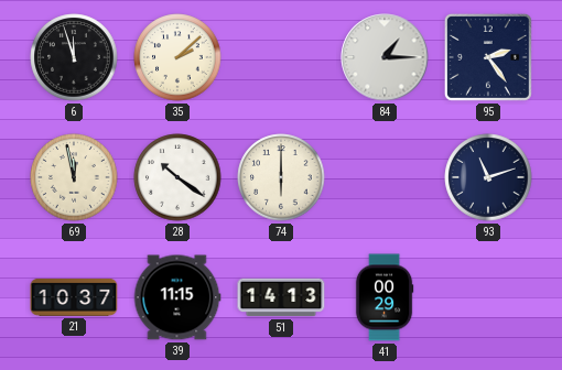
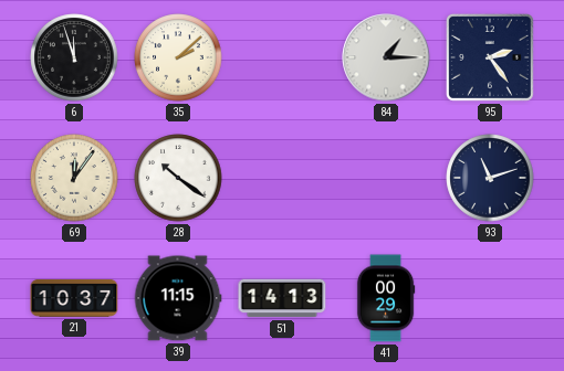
69: 11:58 -> 12:06
74: 6:00 -> none
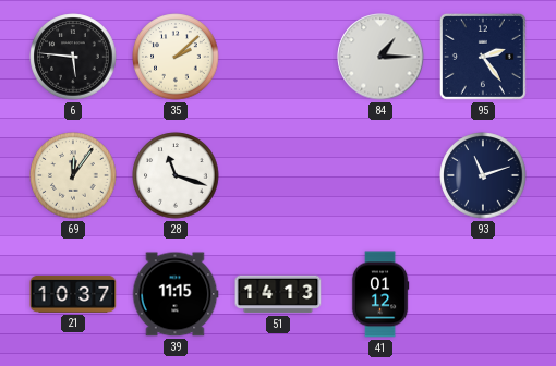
6: 11:57 -> 5:46
28: 10:21 -> 11:18
41: 00:29 -> 01:12
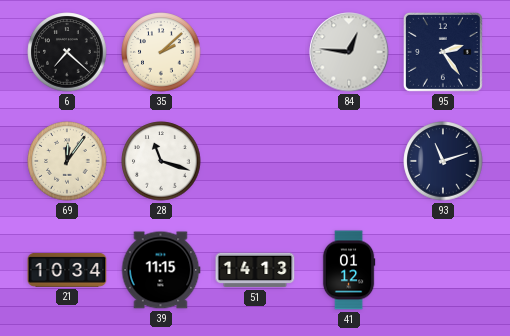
6: 5:46 -> 7:22
84: 1:15 -> 12:46
21: 10:37 -> 10:34
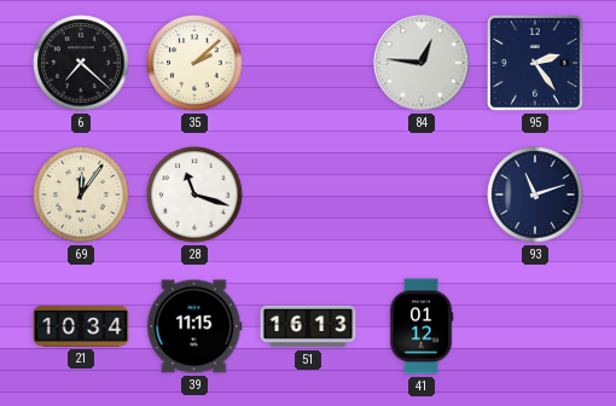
51: 14:13 -> 16:13
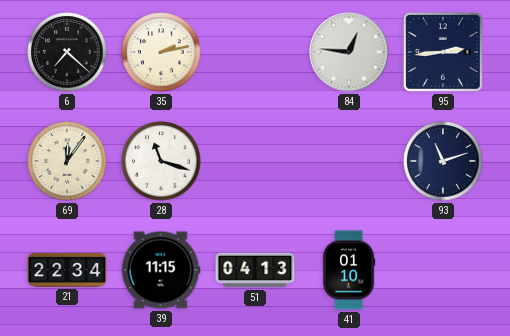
35: 2:08 -> 2:13
95: 2:24 -> 2:44
21: 10:34 -> 22:34
51: 16:13 -> 04:13
41: 01:12 -> 01:10
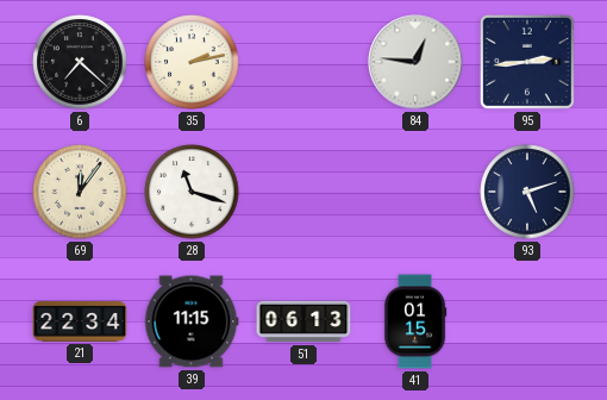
93: 11:12 -> 5:12
51: 04:13 -> 06:13
41: 01:10 -> 01:15
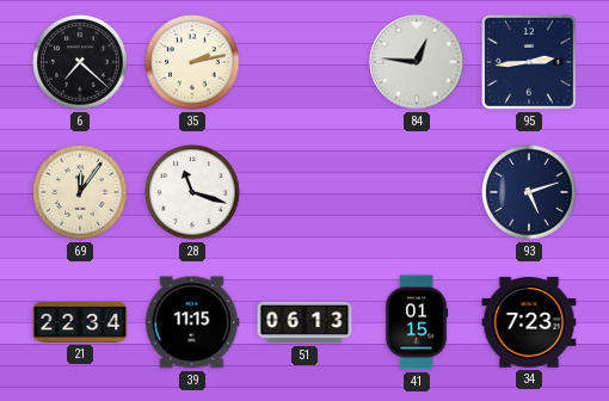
34: none -> 7:23
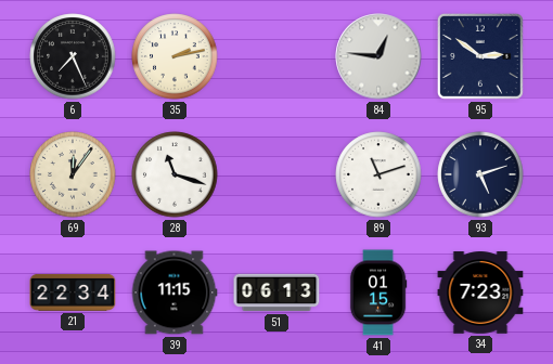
6: 7:22 -> 7:26
95: 2:44 -> 2:51
89: none -> 11:12
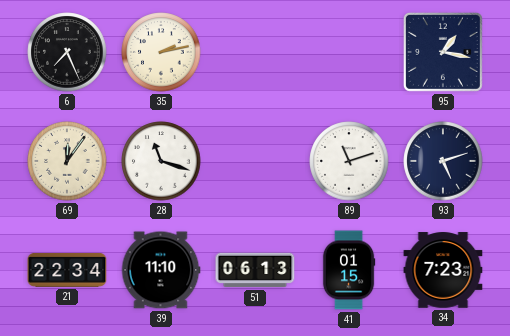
84: 12:46 -> none
95: 2:51 -> 1:17
39: 11:15 -> 11:10
